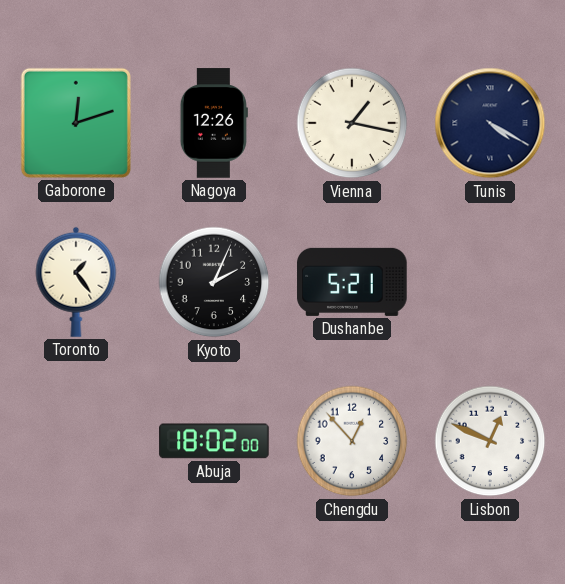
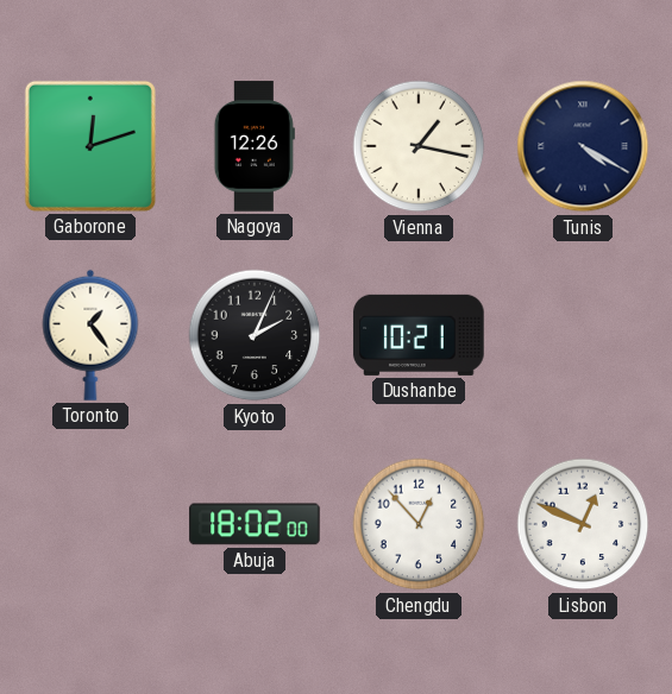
Dushanbe: 5:21 -> 10:21
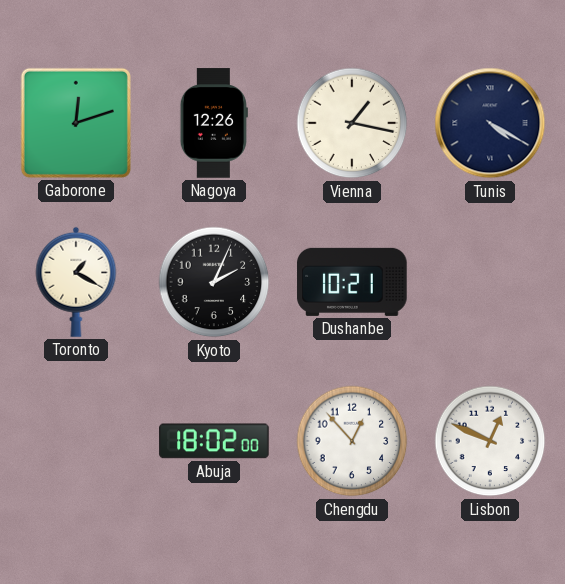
Toronto: 1:24 -> 1:20
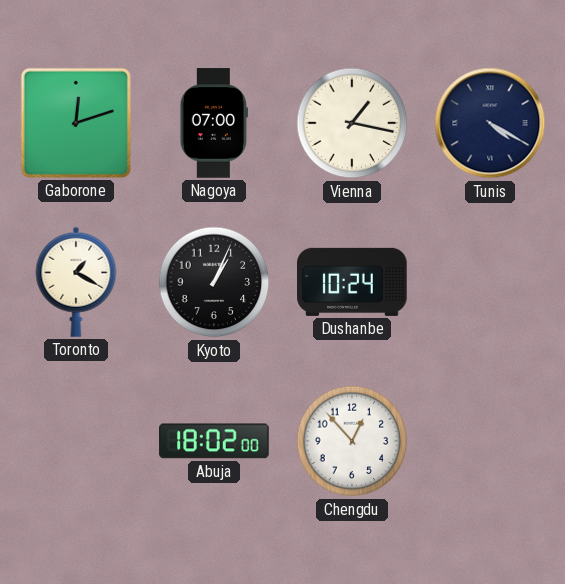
Nagoya: 12:26 -> 07:00
Kyoto: 2:04 -> 1:04
Dushanbe: 10:21 -> 10:24
Lisbon: 12:49 -> none
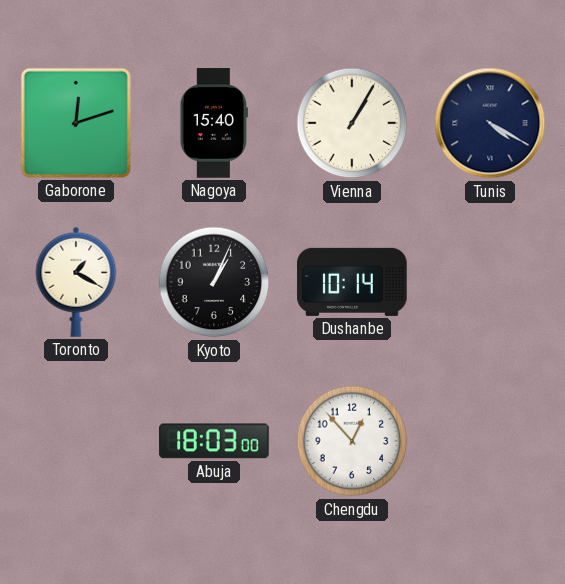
Nagoya: 07:00 -> 15:40
Vienna: 1:17 -> 1:05
Dushanbe: 10:24 -> 10:14
Abuja: 18:02 -> 18:03
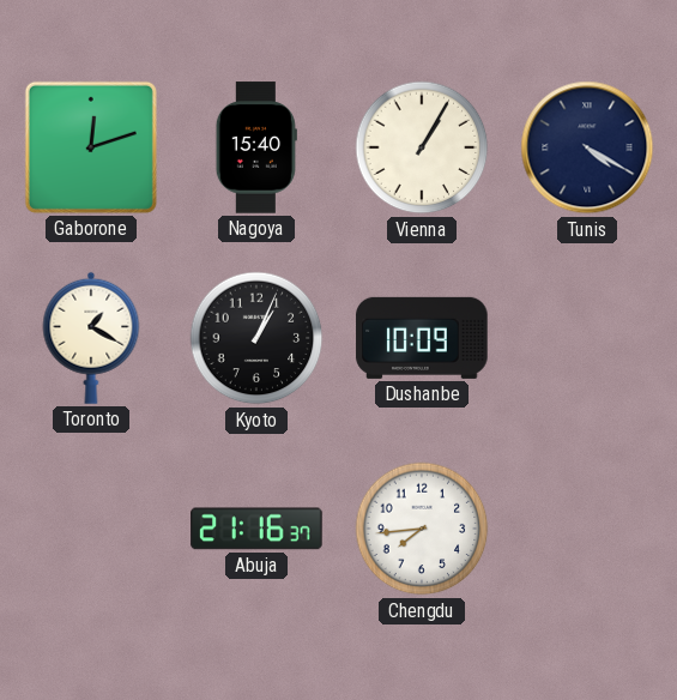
Dushanbe: 10:14 -> 10:09
Abuja: 18:03 -> 21:16
Chengdu: 12:53 -> 7:44
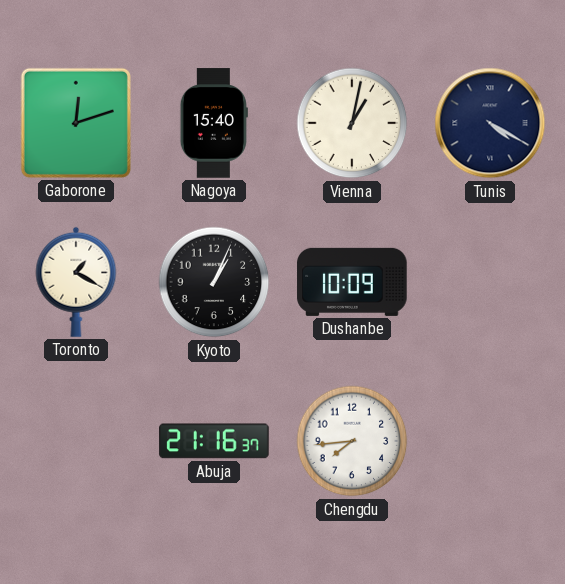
Vienna: 1:05 -> 1:02
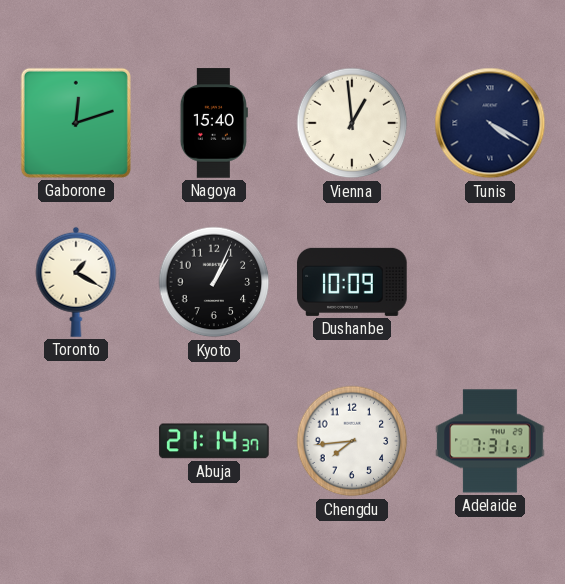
Vienna: 1:02 -> 12:59
Abuja: 21:16 -> 21:14
Adelaide: none -> 7:31
